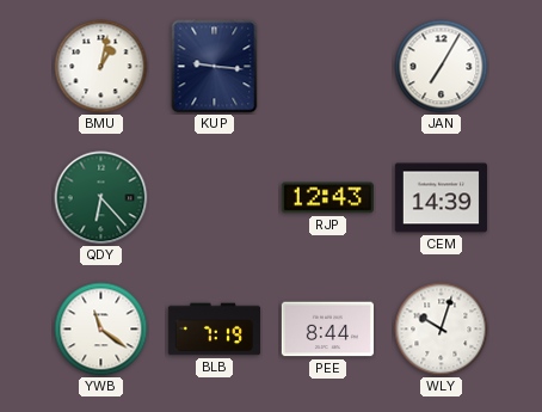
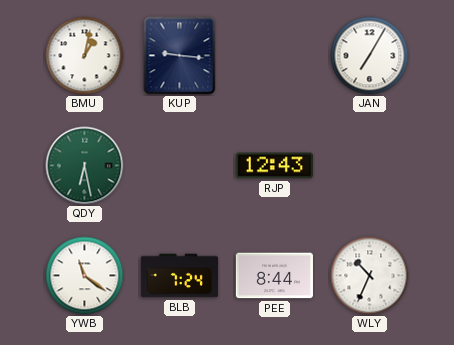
QDY: 6:23 -> 6:28
CEM: 14:39 -> none
BLB: 7:19 -> 7:24
WLY: 10:03 -> 10:34
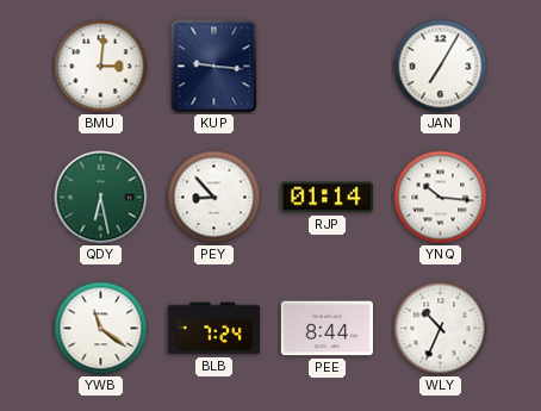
BMU: 1:02 -> 3:01
PEY: none -> 8:53
RJP: 12:43 -> 01:14
YNQ: none -> 10:16
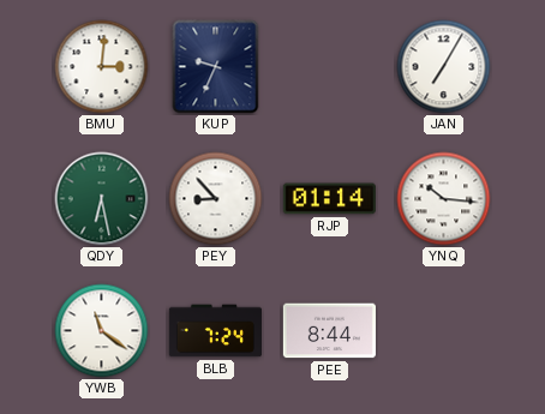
KUP: 9:16 -> 9:34
WLY: 10:34 -> none
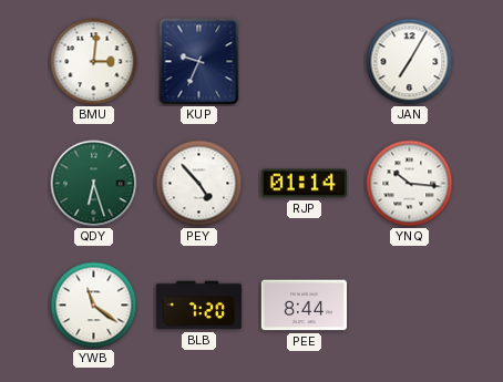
QDY: 6:28 -> 6:27
PEY: 8:53 -> 4:53
BLB: 7:24 -> 7:20
